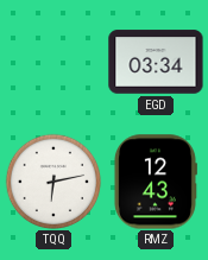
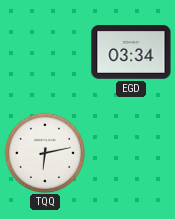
RMZ: 12:43 -> none
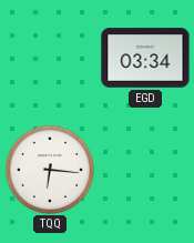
TQQ: 6:13 -> 6:16
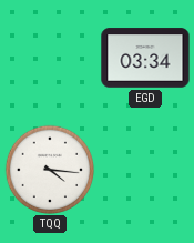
TQQ: 6:16 -> 4:16
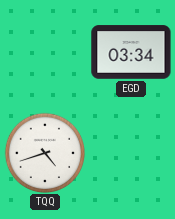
TQQ: 4:16 -> 4:42
